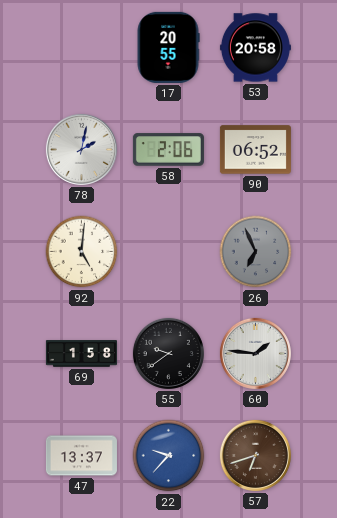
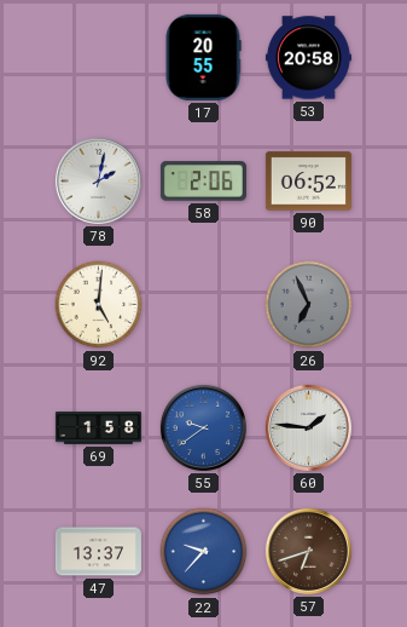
55 dial: black -> blue
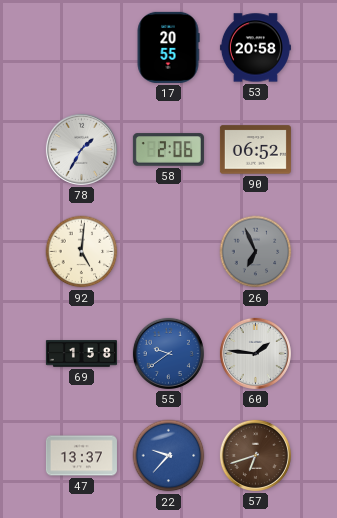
78: 2:02 -> 1:35
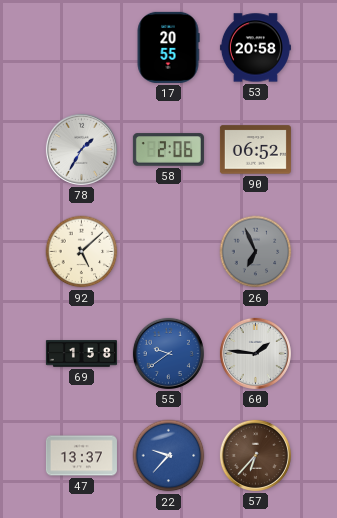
92: 5:01 -> 5:08
57: 6:42 -> 6:37
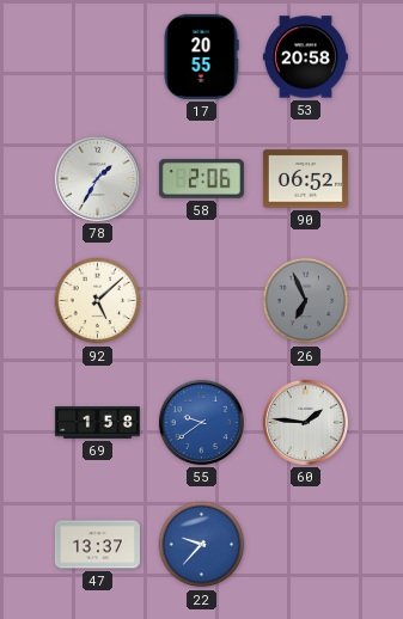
57: 6:37 -> none
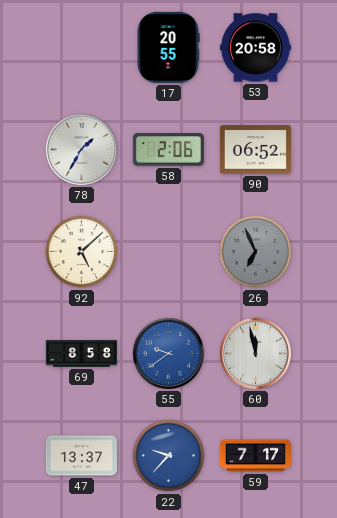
69: 1:58 -> 8:58
60: 1:46 -> 11:58
59: none -> 7:17
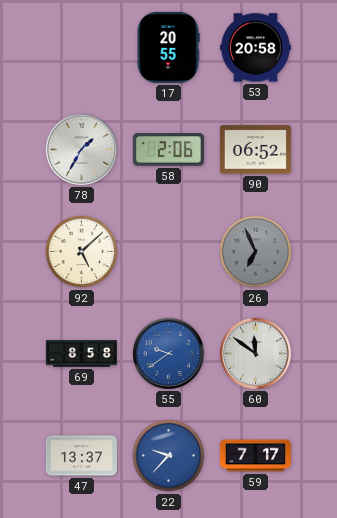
60: 11:58 -> 11:51
